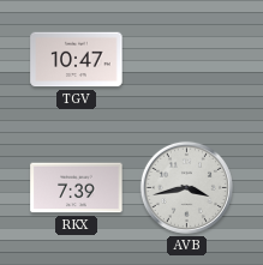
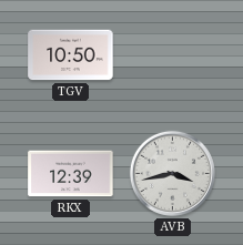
TGV: 10:47 -> 10:50
RKX: 7:39 -> 12:39
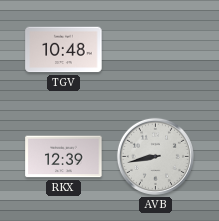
TGV: 10:50 -> 10:48
AVB: 3:43 -> 8:43
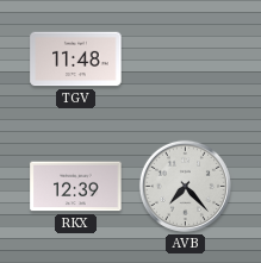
TGV: 10:48 -> 11:48
AVB: 8:43 -> 7:23
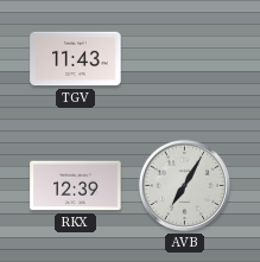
TGV: 11:48 -> 11:43
AVB: 7:23 -> 7:05
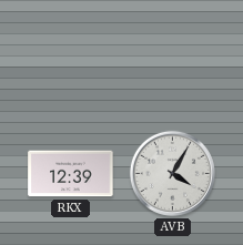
TGV: 11:43 -> none
AVB: 7:05 -> 4:05
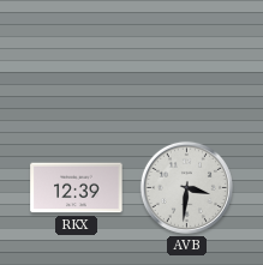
AVB: 4:05 -> 3:31
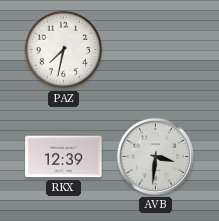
PAZ: none -> 7:32
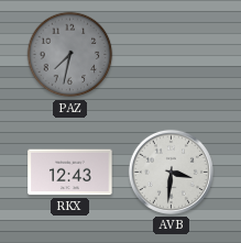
PAZ dial: white -> grey
RKX: 12:39 -> 12:43
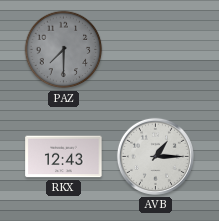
PAZ: 7:32 -> 7:30
AVB: 3:31 -> 1:15
